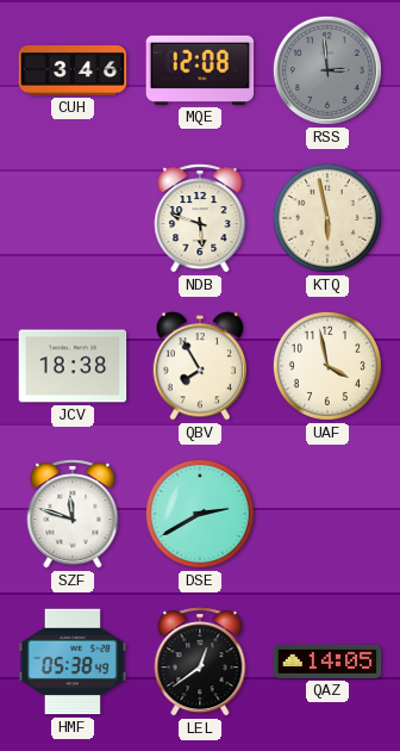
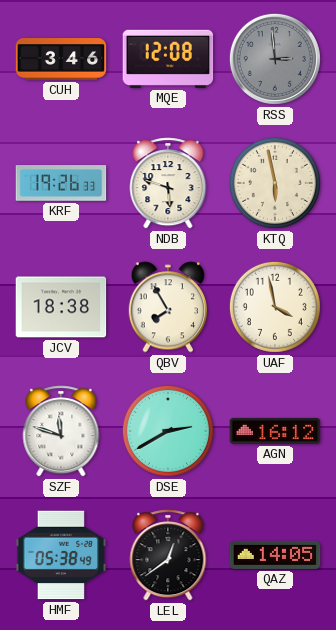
KRF: none -> 19:26
AGN: none -> 16:12
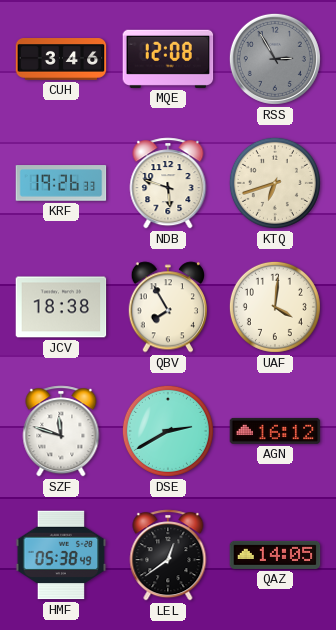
RSS: 2:59 -> 2:55
KTQ: 5:58 -> 6:42
UAF: 3:58 -> 4:01
